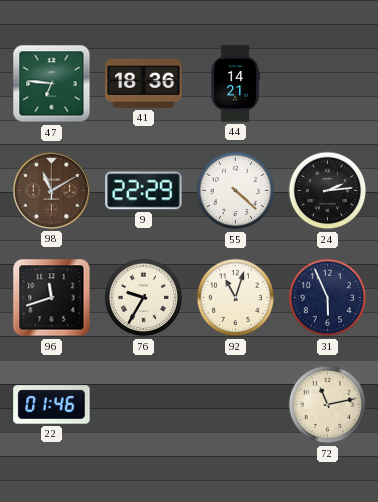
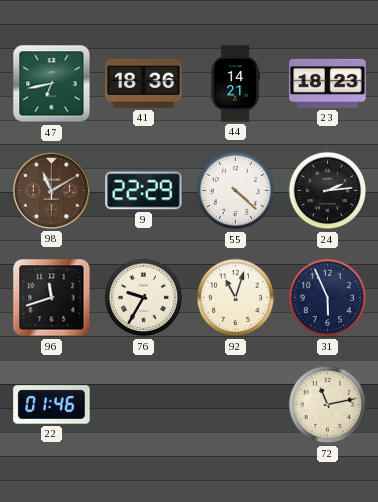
47: 6:46 -> 6:43
23: none -> 18:23
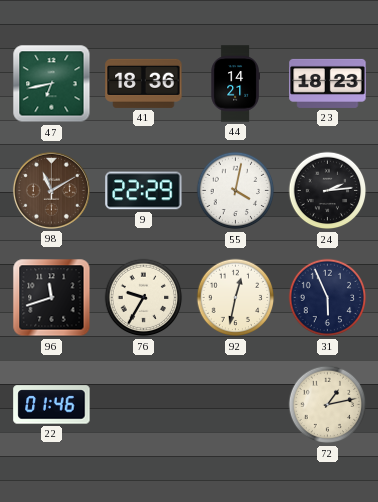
55: 4:22 -> 4:02
92: 11:03 -> 12:32
72: 11:13 -> 1:13
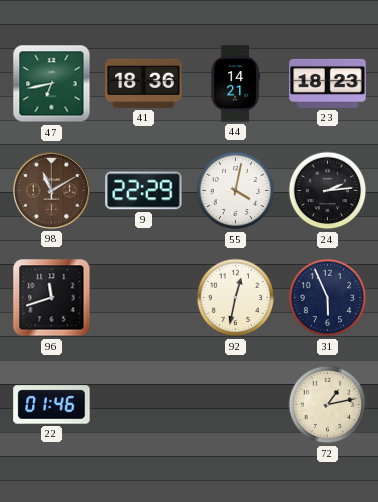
76: 9:35 -> none
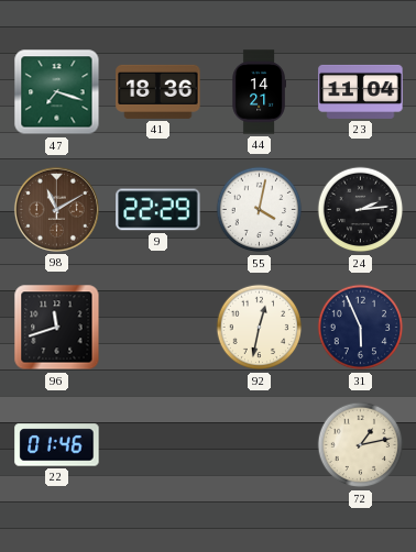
47: 6:43 -> 7:18
23: 18:23 -> 11:04
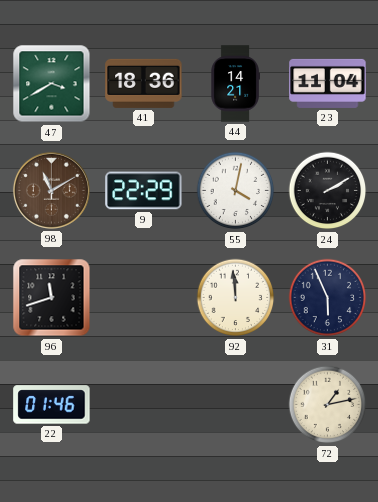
47: 7:18 -> 3:40
24: 2:14 -> 2:10
92: 12:32 -> 11:59
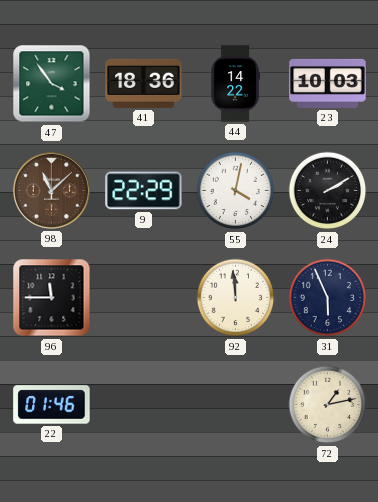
47: 3:40 -> 3:54
44: 14:21 -> 14:22
23: 11:04 -> 10:03
98: 11:10 -> 11:08
96: 11:42 -> 11:45
